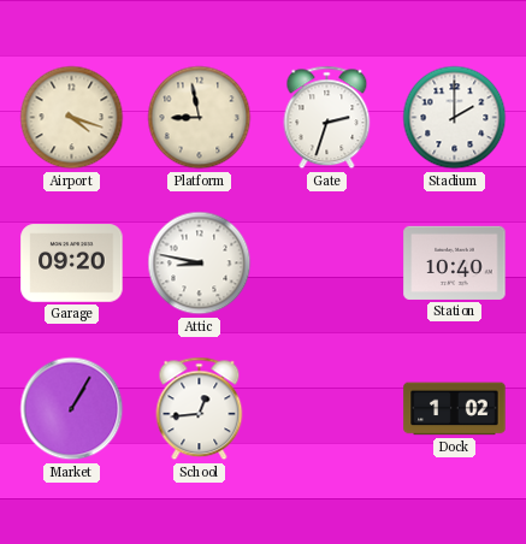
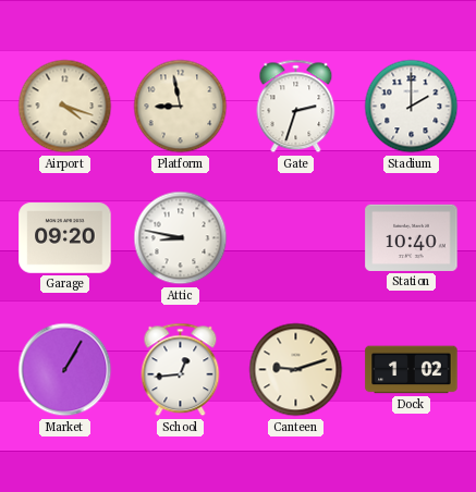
Canteen: none -> 9:12
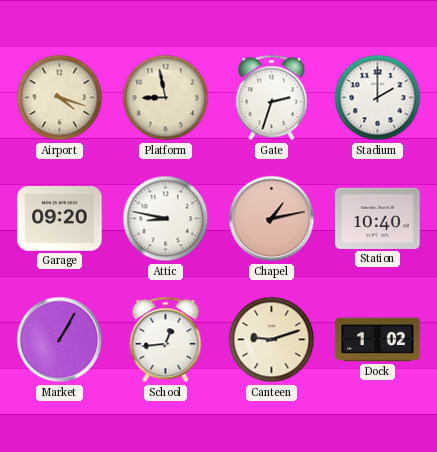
Chapel: none -> 1:13
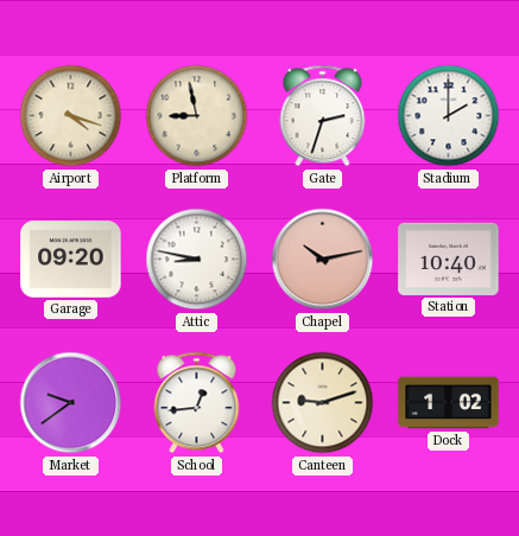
Chapel: 1:13 -> 10:13
Market: 1:05 -> 9:39
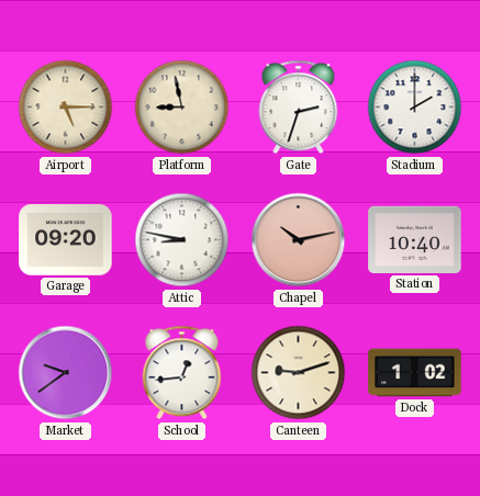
Airport: 4:18 -> 5:15
